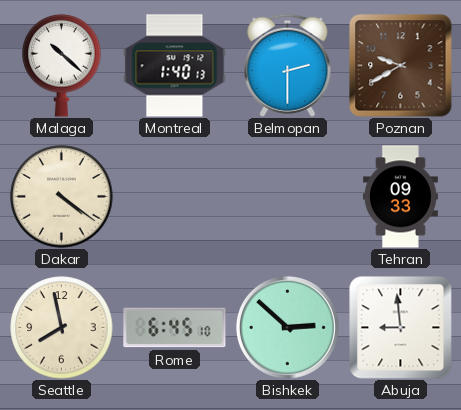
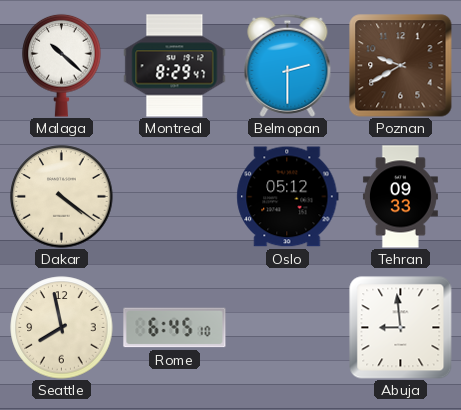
Montreal: 1:40 -> 8:29
Oslo: none -> 05:12
Bishkek: 2:52 -> none
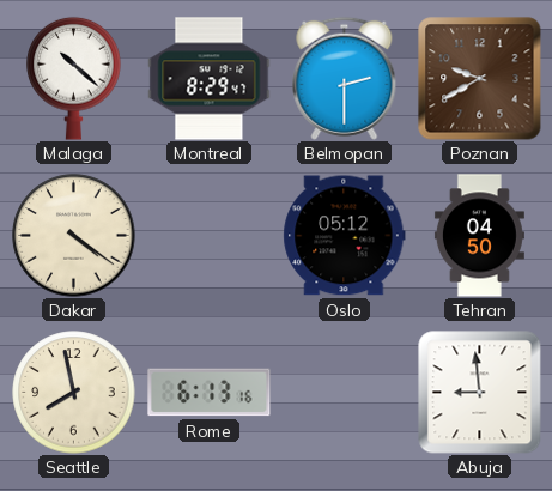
Tehran: 09:33 -> 04:50
Rome: 6:45 -> 6:13
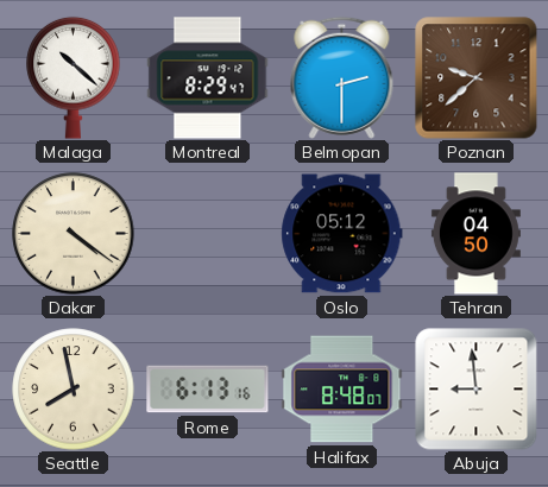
Poznan: 9:40 -> 9:38
Halifax: none -> 8:48
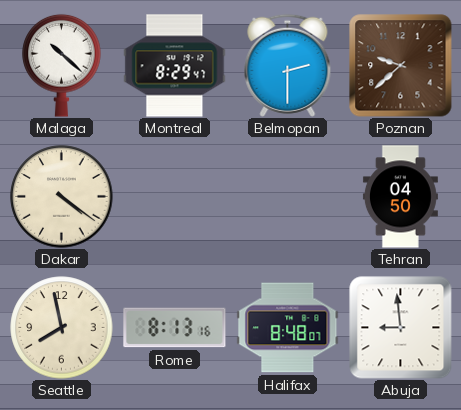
Oslo: 05:12 -> none
Rome: 6:13 -> 8:13
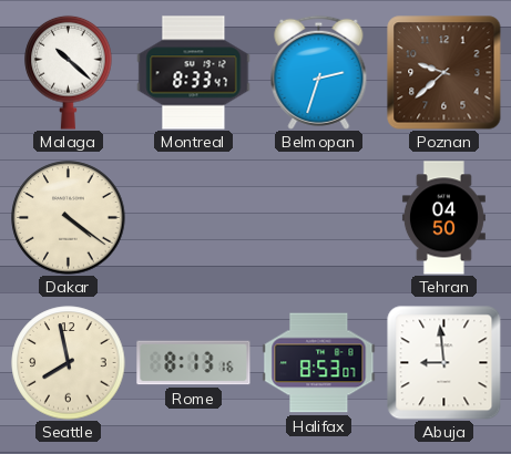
Montreal: 8:29 -> 8:33
Belmopan: 2:30 -> 2:33
Halifax: 8:48 -> 8:53
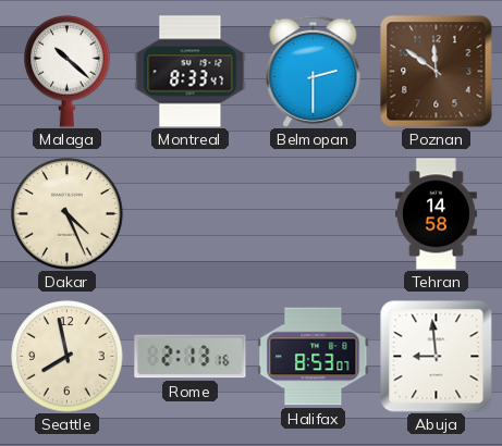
Belmopan: 2:33 -> 2:30
Poznan: 9:38 -> 11:51
Dakar: 4:21 -> 4:26
Tehran: 04:50 -> 14:58
Rome: 8:13 -> 2:13
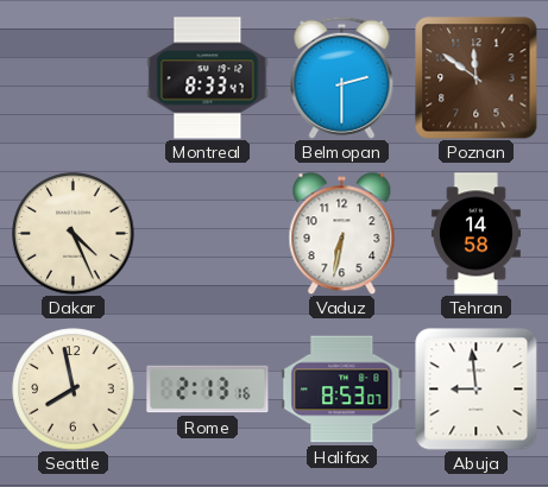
Malaga: 10:22 -> none
Vaduz: none -> 6:32
